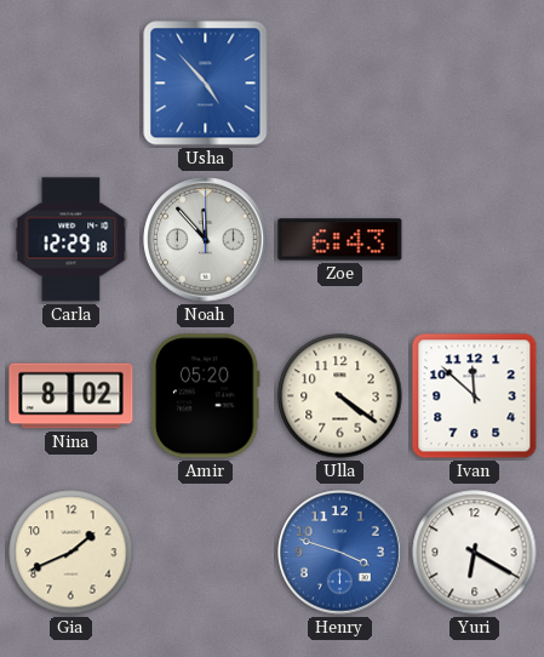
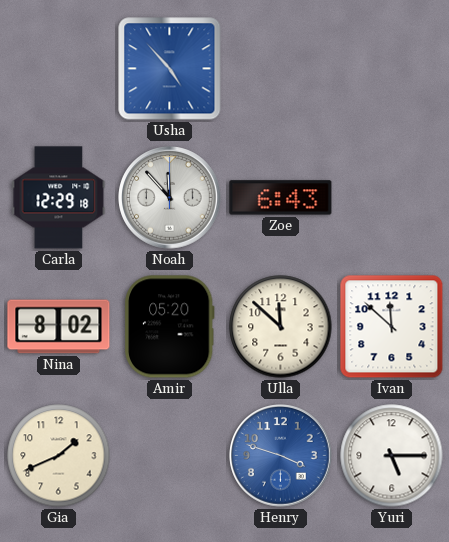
Ulla: 4:21 -> 11:52
Yuri: 6:20 -> 5:15
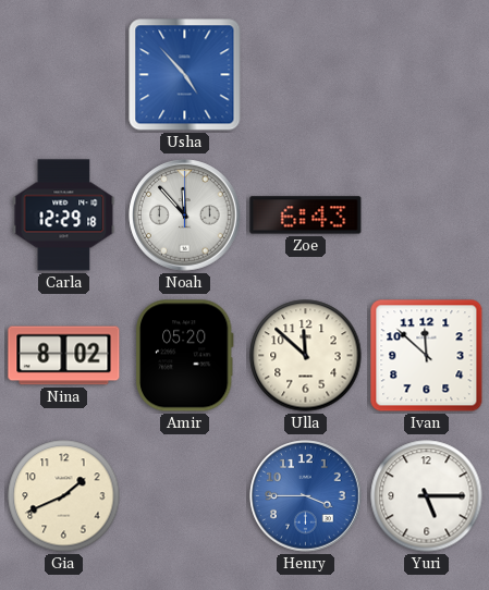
Henry: 3:48 -> 3:45
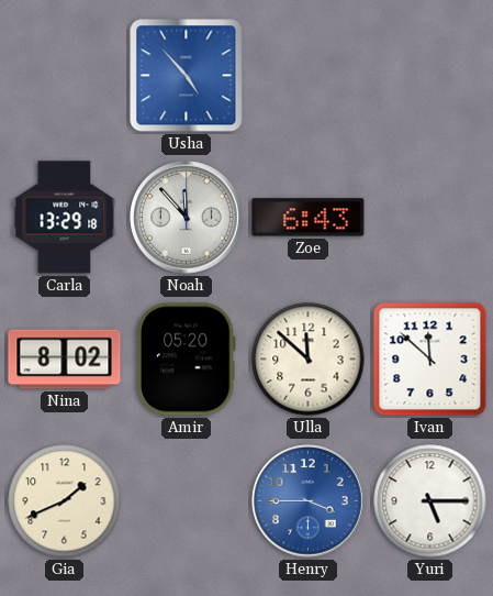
Carla: 12:29 -> 13:29
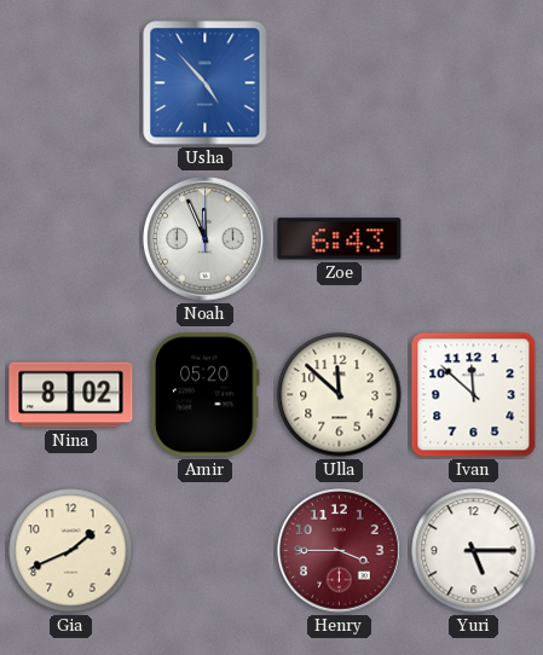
Carla: 13:29 -> none
Noah: 11:53 -> 11:56
Henry dial: blue -> burgundy
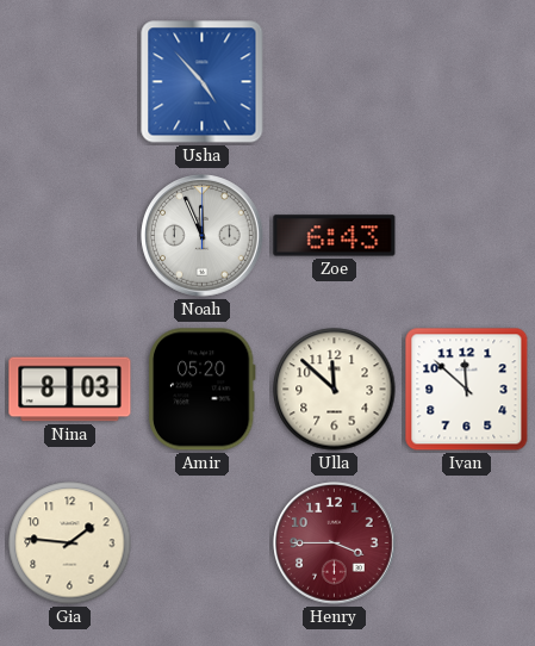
Nina: 8:02 -> 8:03
Gia: 1:41 -> 1:46
Yuri: 5:15 -> none
